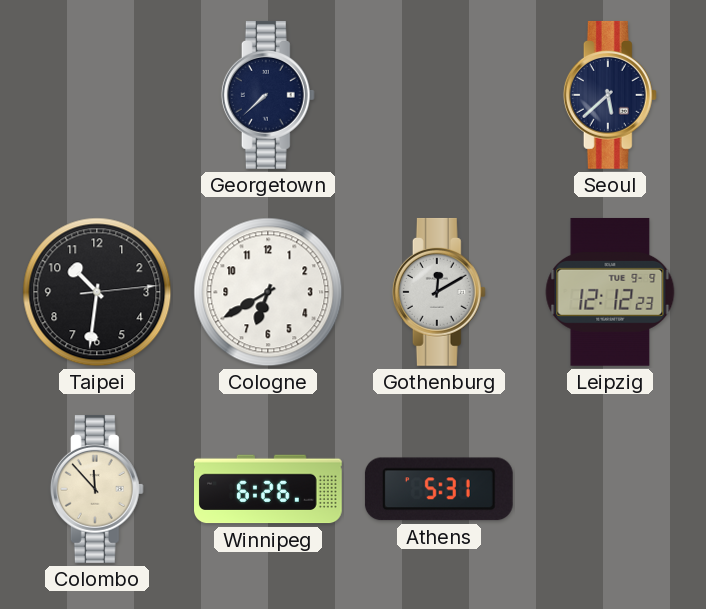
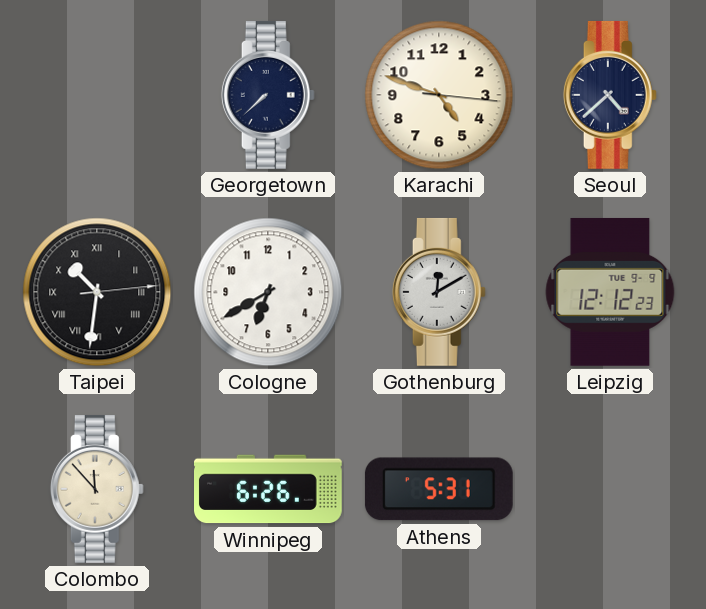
Karachi: none -> 4:48
Seoul: 5:38 -> 4:38
Taipei numerals: Arabic -> Roman
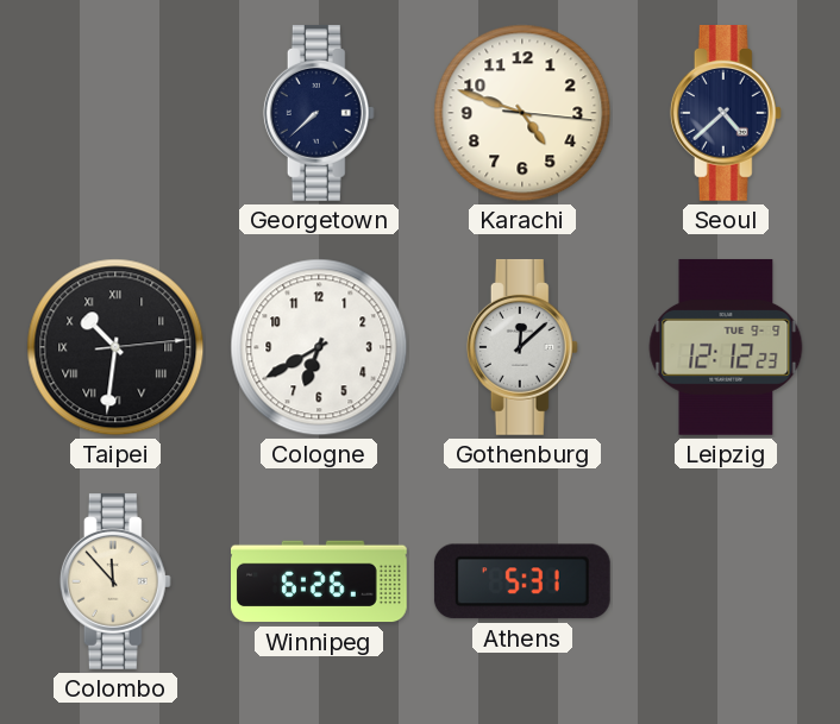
Gothenburg: 12:10 -> 12:08
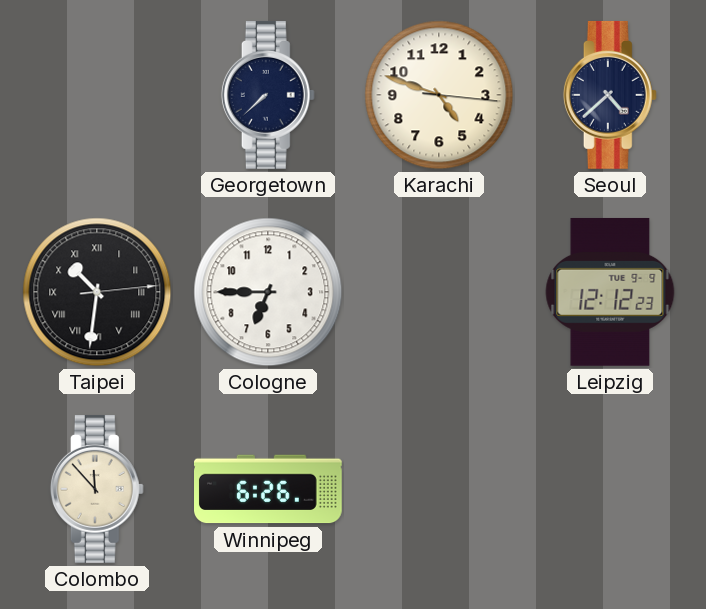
Cologne: 6:40 -> 6:45
Gothenburg: 12:08 -> none
Athens: 5:31 -> none
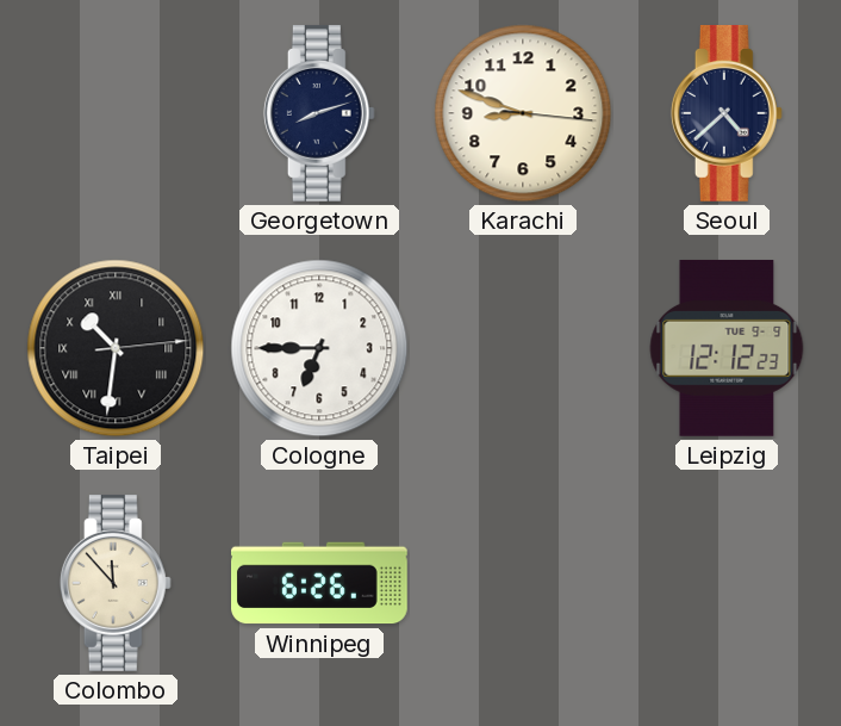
Georgetown: 7:38 -> 8:12
Karachi: 4:48 -> 8:48
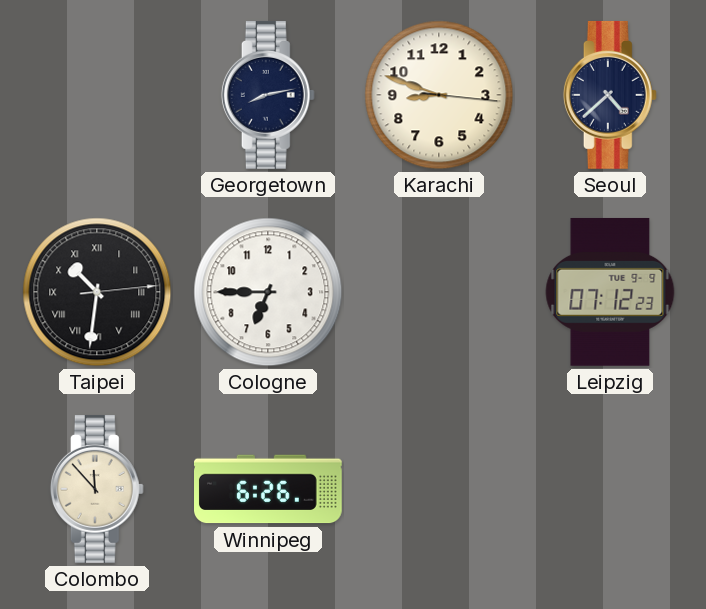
Georgetown: 8:12 -> 8:13
Leipzig: 12:12 -> 07:12
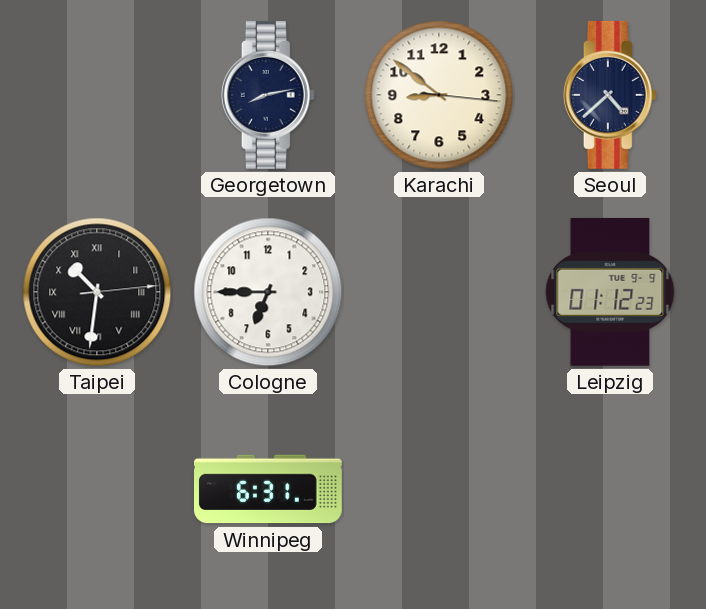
Karachi: 8:48 -> 8:51
Leipzig: 07:12 -> 01:12
Colombo: 11:53 -> none
Winnipeg: 6:26 -> 6:31
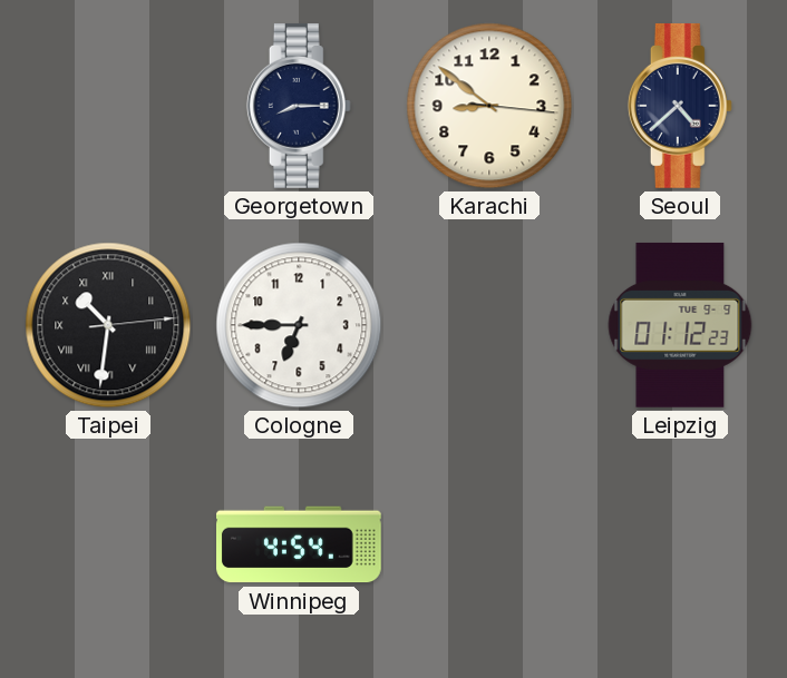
Georgetown: 8:13 -> 8:15
Winnipeg: 6:31 -> 4:54
